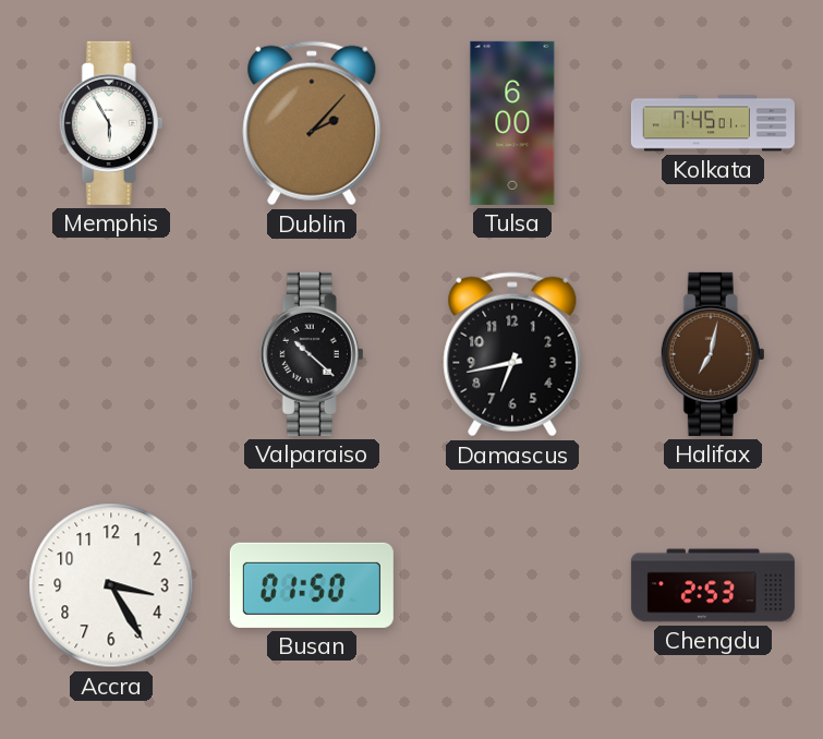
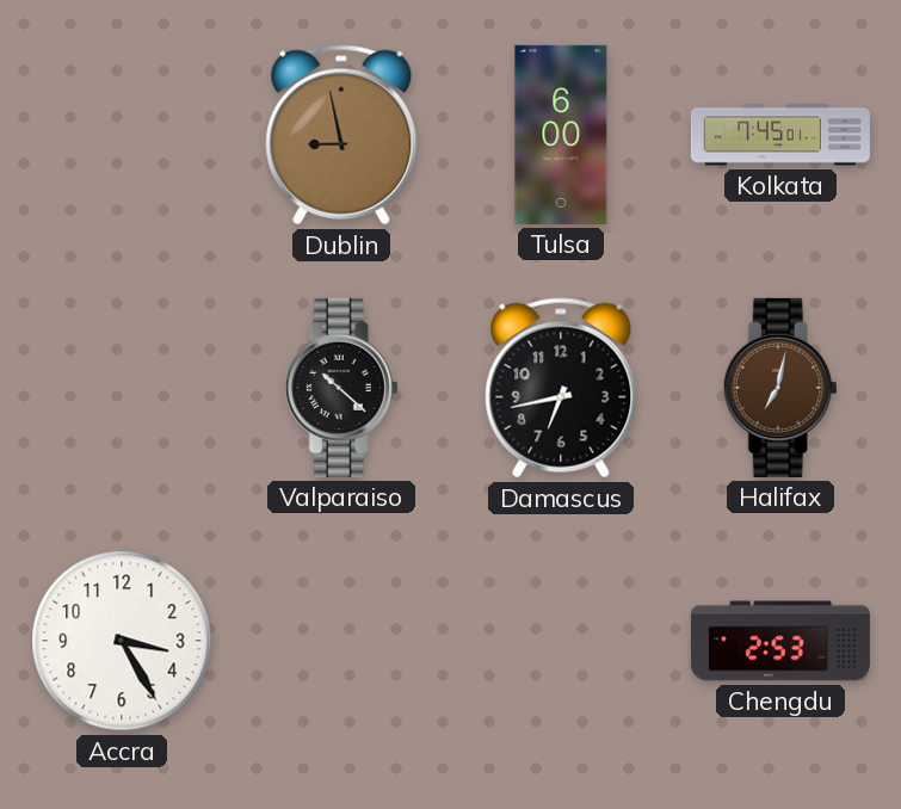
Memphis: 5:55 -> none
Dublin: 2:07 -> 8:58
Busan: 01:50 -> none
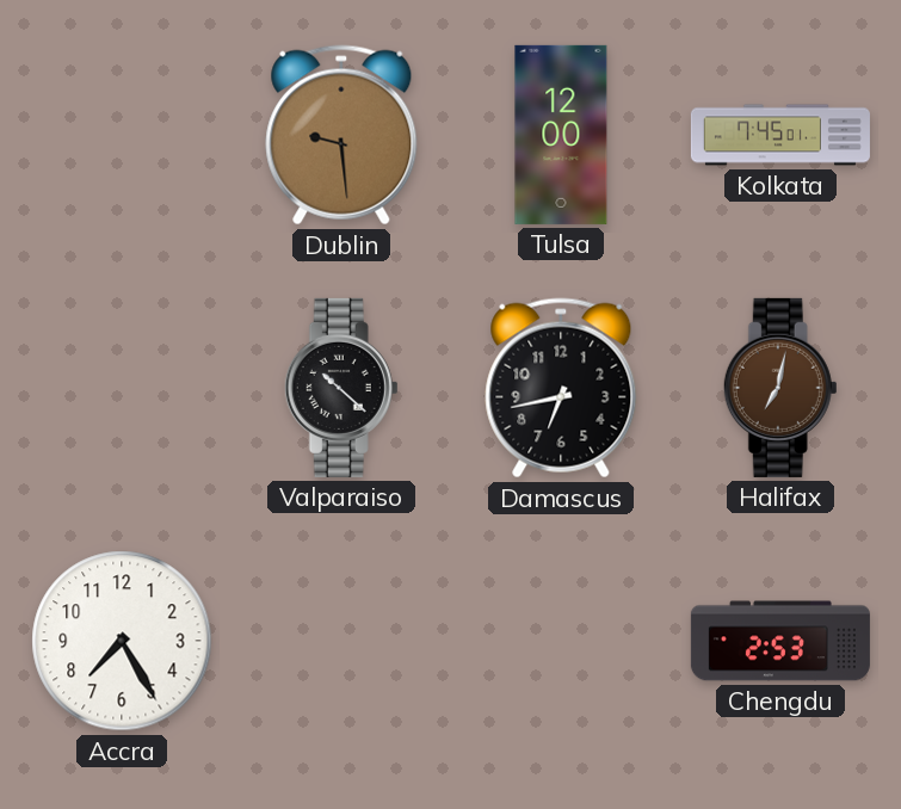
Dublin: 8:58 -> 9:29
Tulsa: 6:00 -> 12:00
Accra: 3:25 -> 7:25
